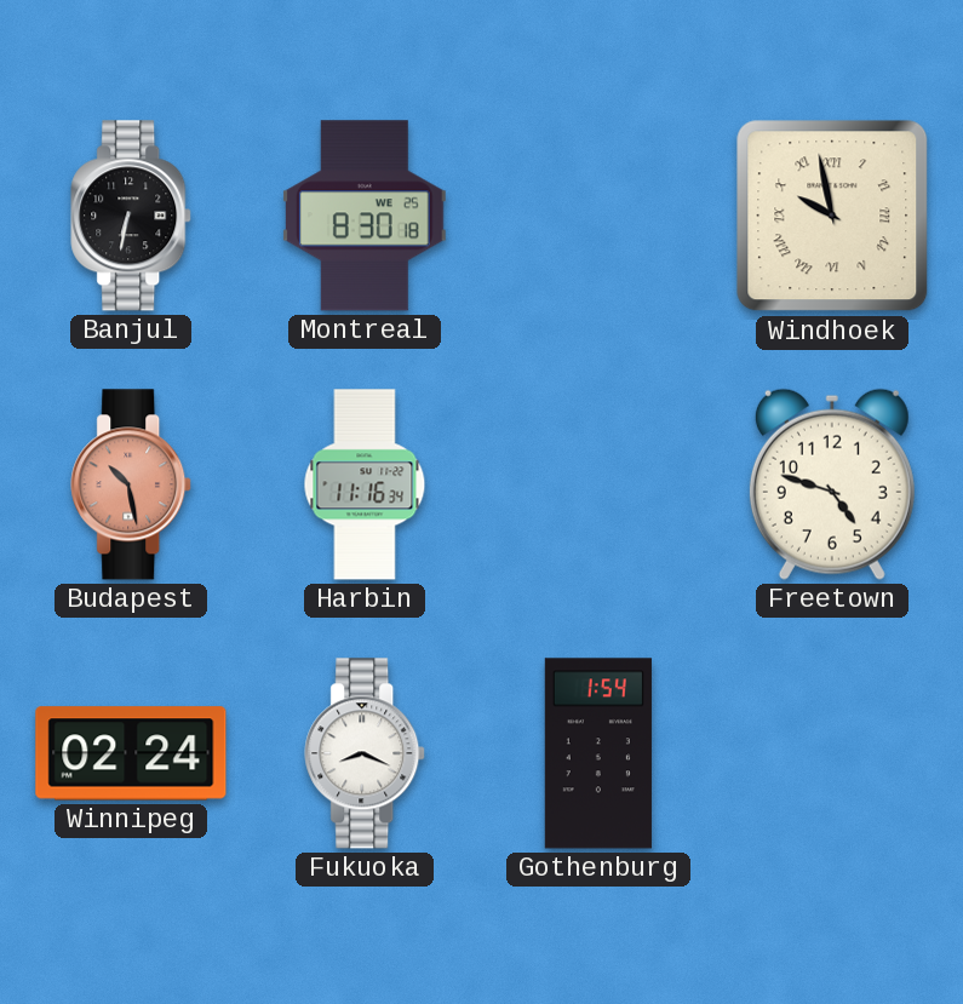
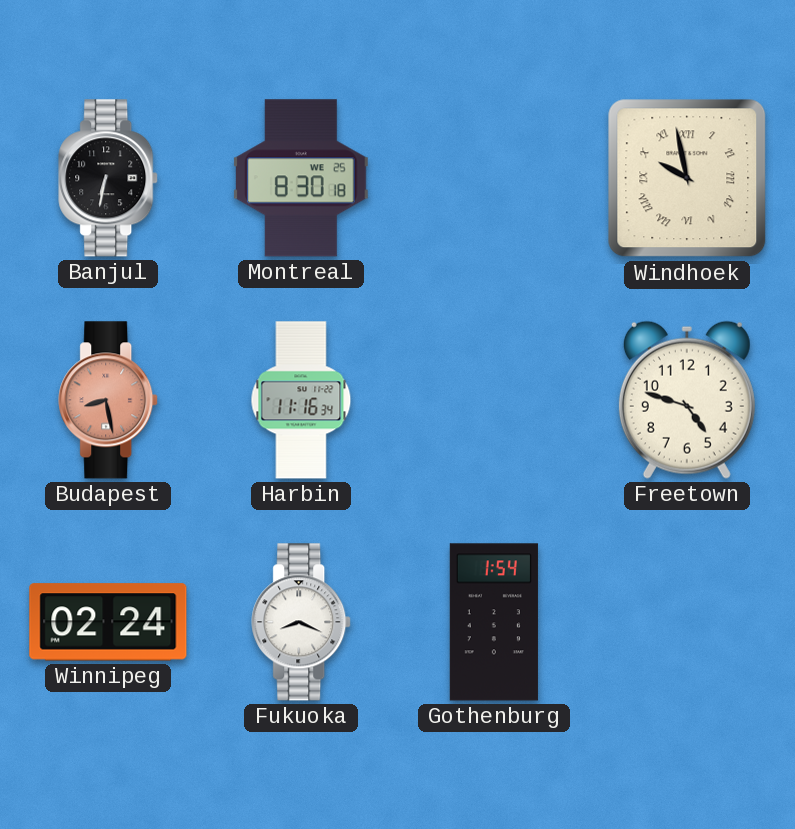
Budapest: 10:28 -> 8:28
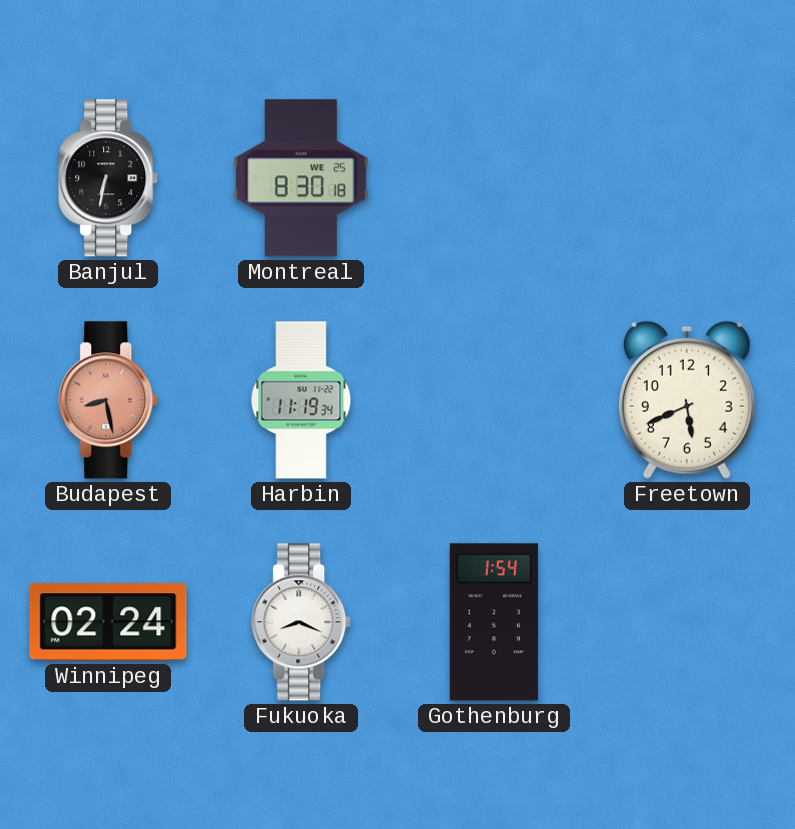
Windhoek: 9:58 -> none
Harbin: 11:16 -> 11:19
Freetown: 4:48 -> 5:41
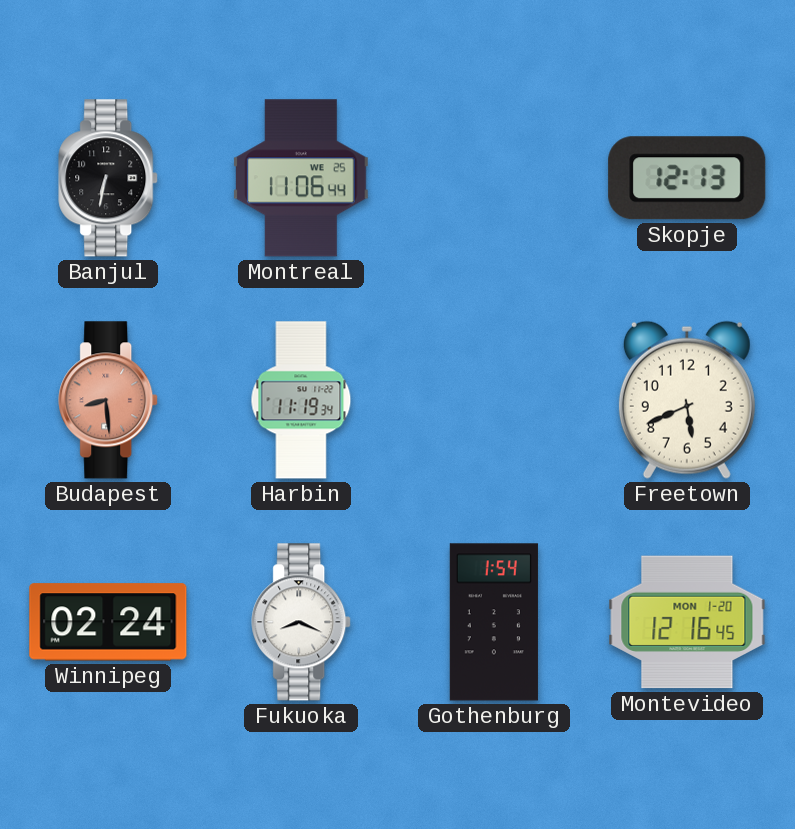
Montreal: 8:30 -> 11:06
Skopje: none -> 12:13
Budapest: 8:28 -> 8:29
Montevideo: none -> 12:16
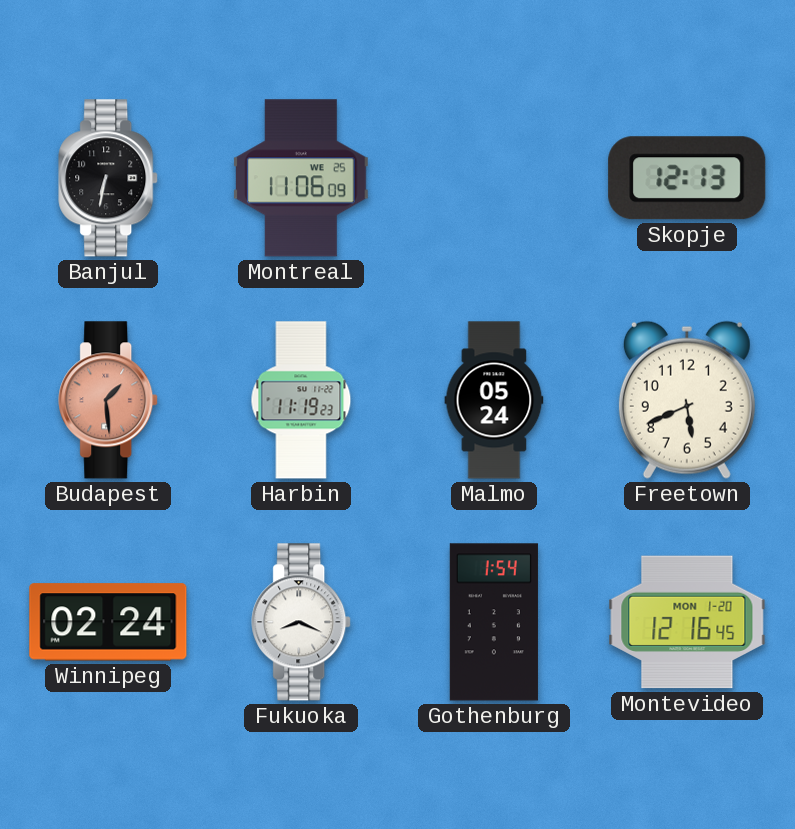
Montreal: 11:06:44 -> 11:06:09
Budapest: 8:29 -> 1:29
Harbin: 11:19:34 -> 11:19:23
Malmo: none -> 05:24
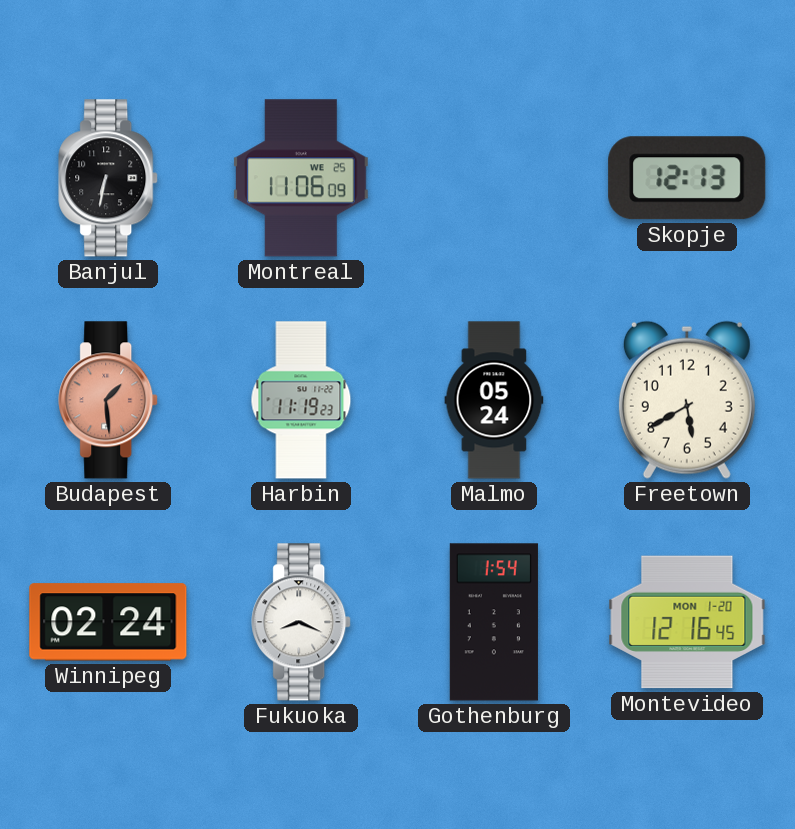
Freetown: 5:41 -> 5:40
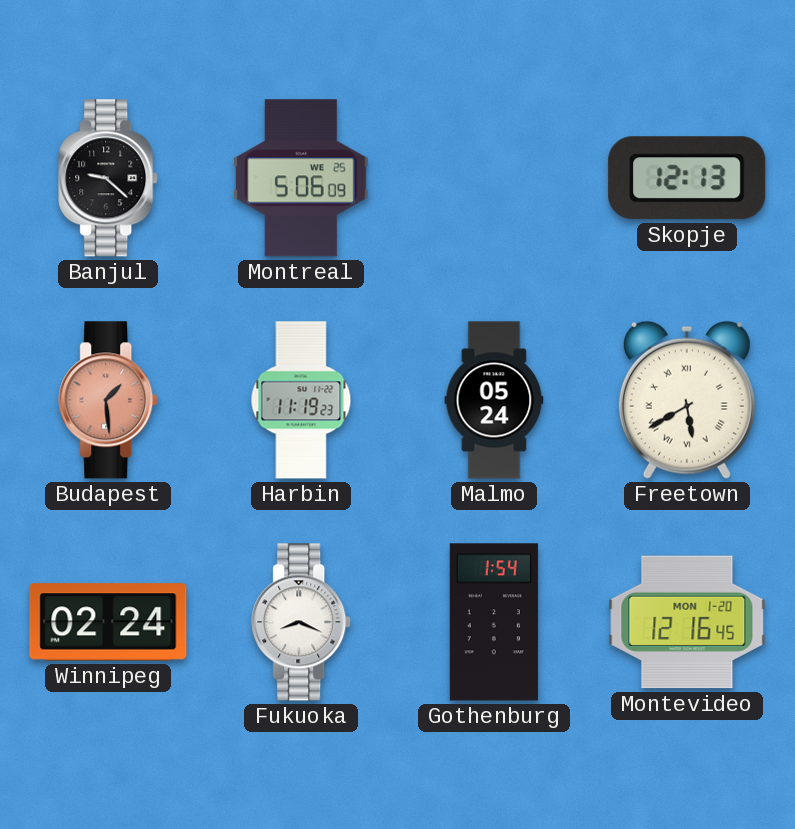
Banjul: 6:32 -> 9:22
Montreal: 11:06 -> 5:06
Freetown numerals: Arabic -> Roman
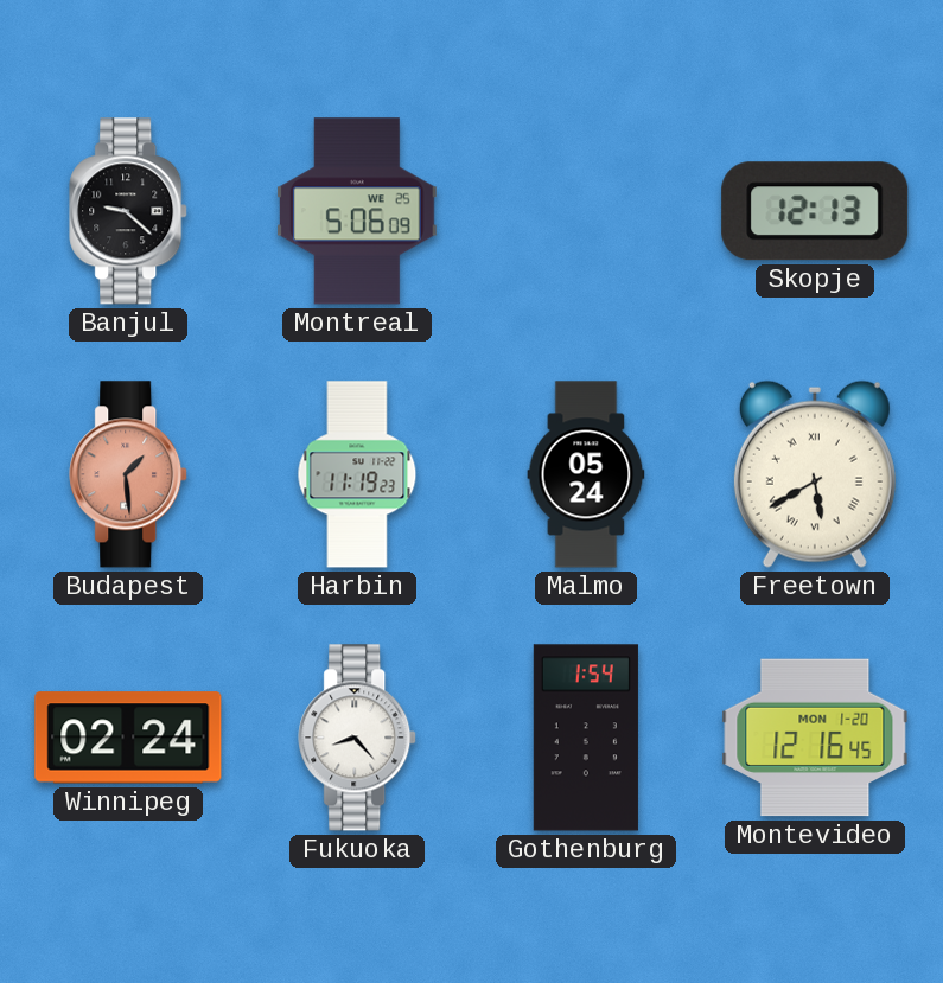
Fukuoka: 8:19 -> 8:23
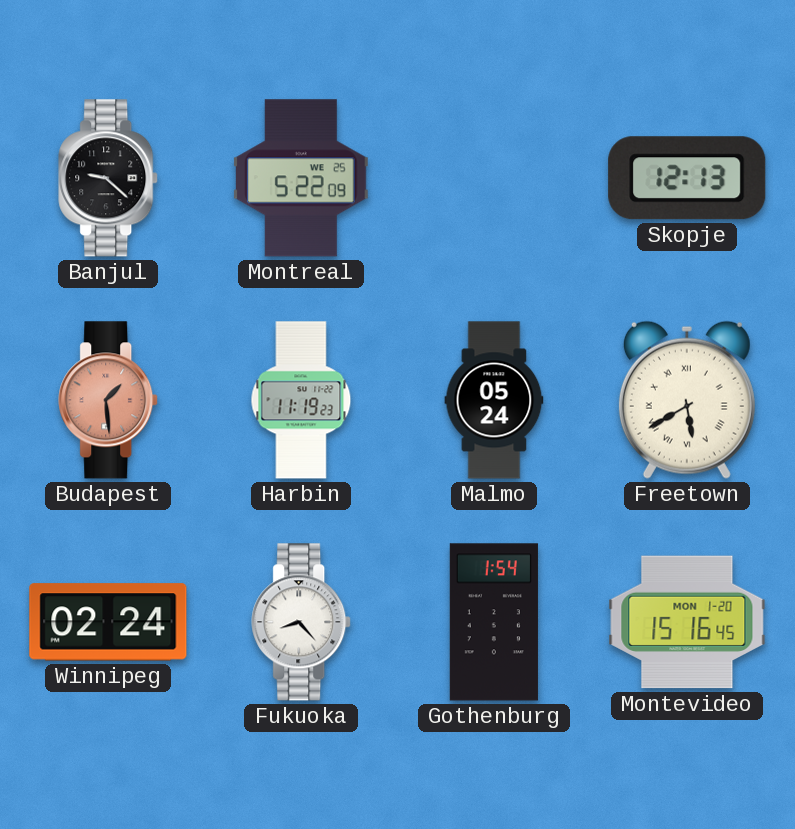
Montreal: 5:06 -> 5:22
Montevideo: 12:16 -> 15:16
